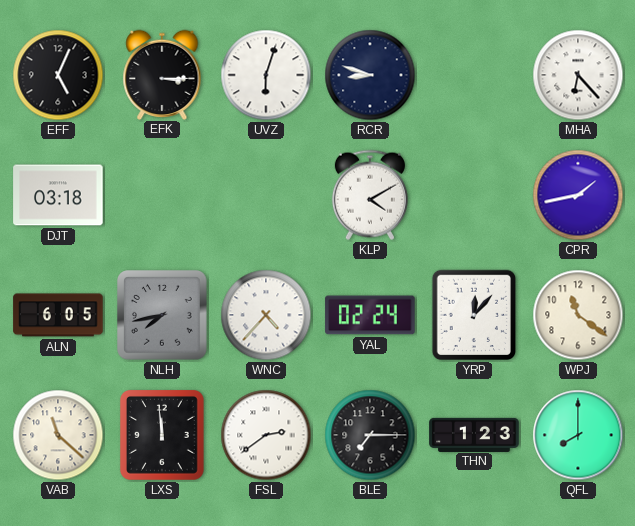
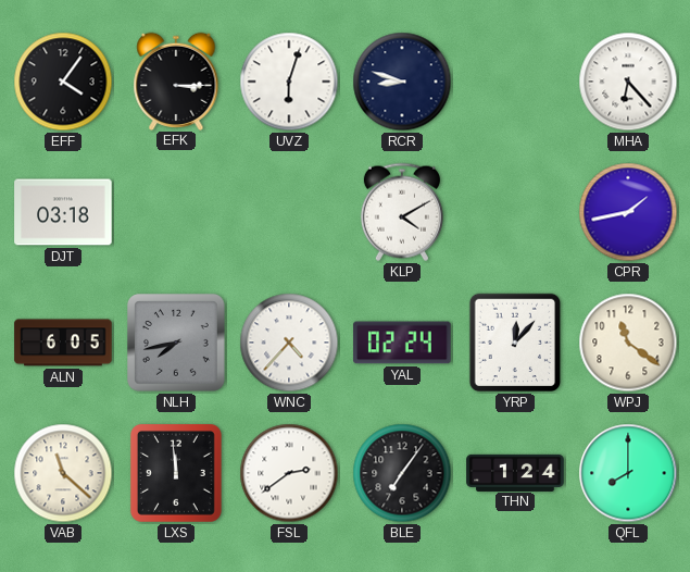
EFF: 5:04 -> 4:06
BLE: 7:15 -> 7:06
THN: 1:23 -> 1:24
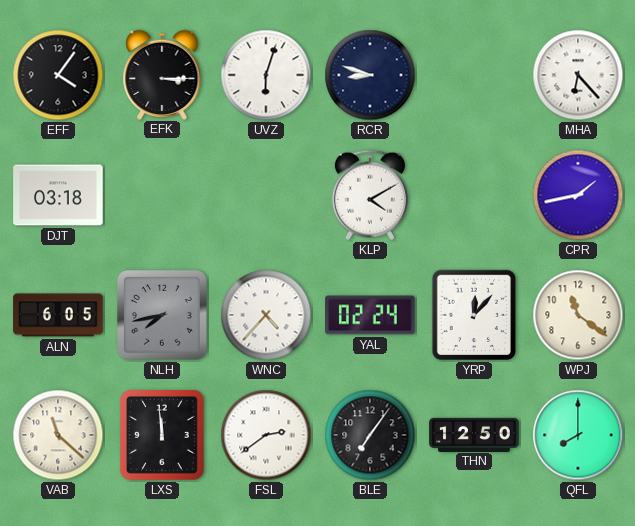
THN: 1:24 -> 12:50
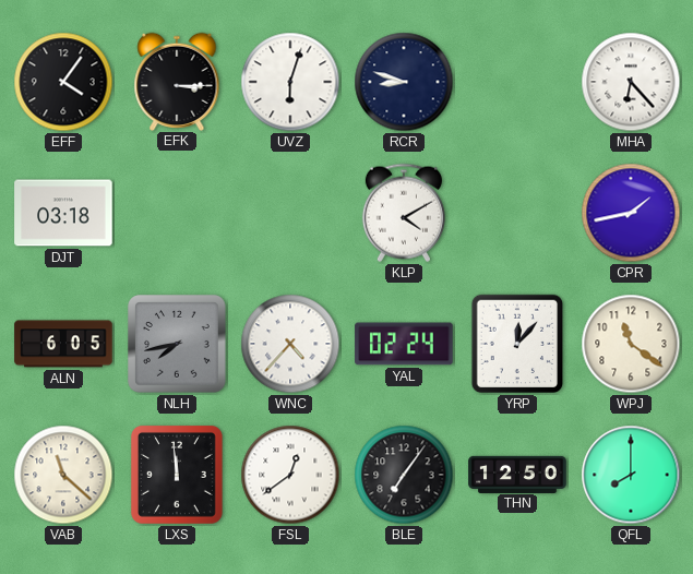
FSL: 2:39 -> 12:39
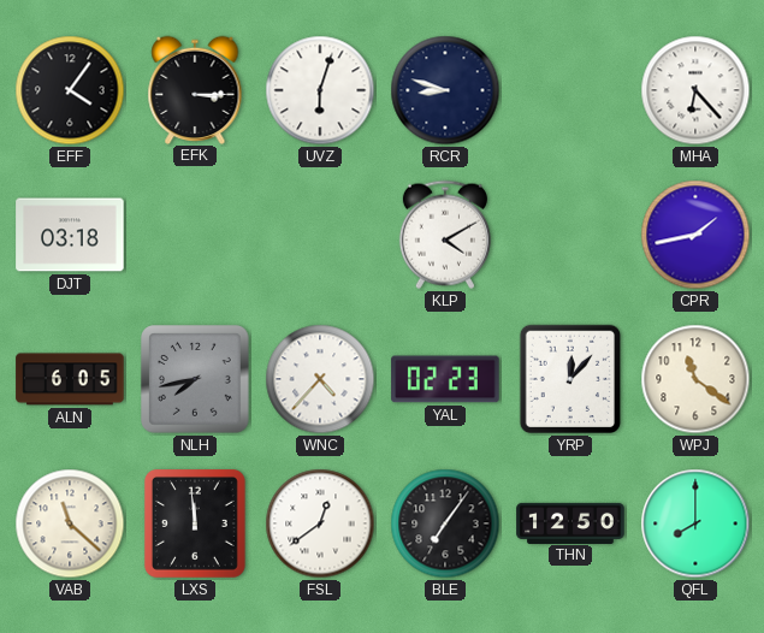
YAL: 02:24 -> 02:23
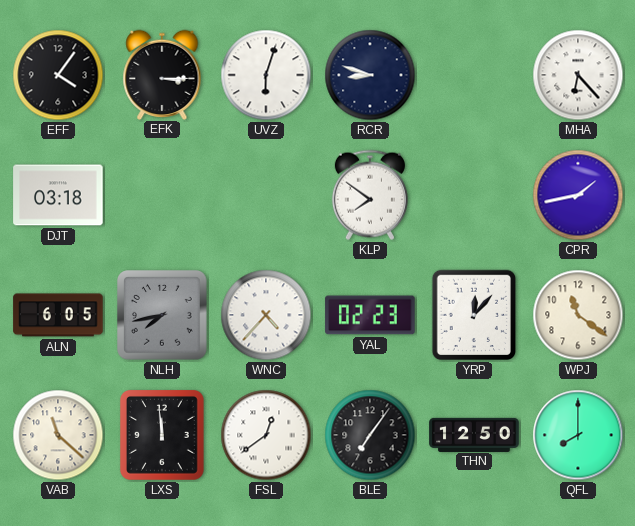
KLP: 4:10 -> 7:51
